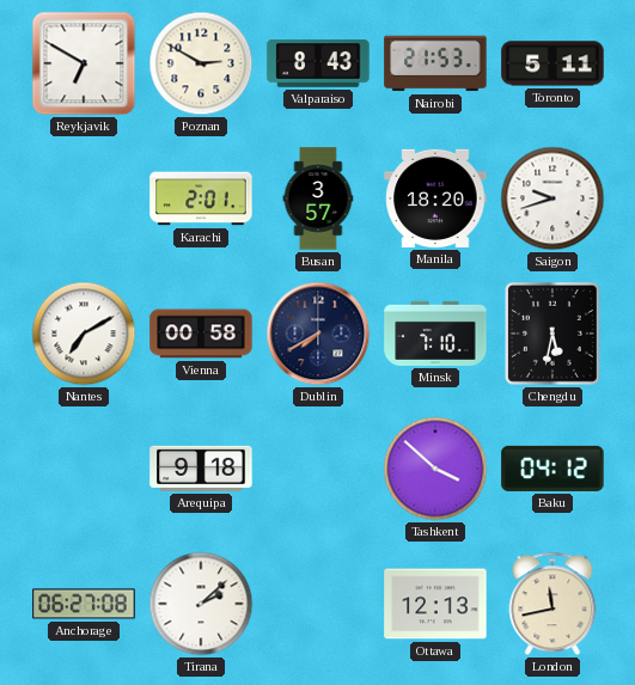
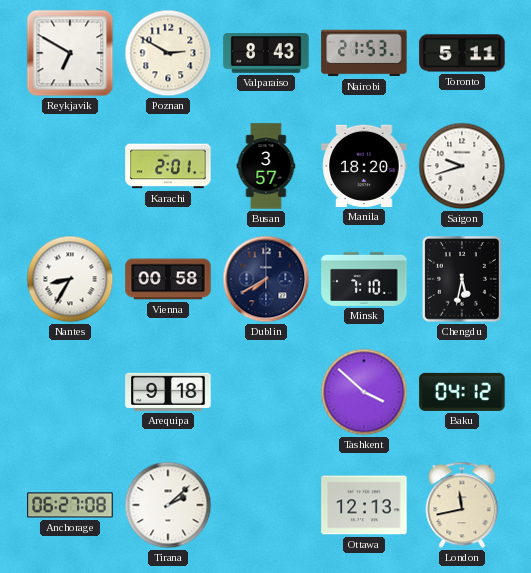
Nantes: 7:10 -> 8:35
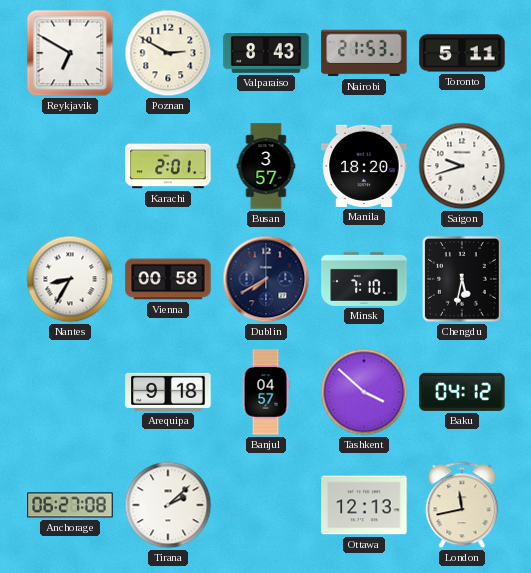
Banjul: none -> 04:57
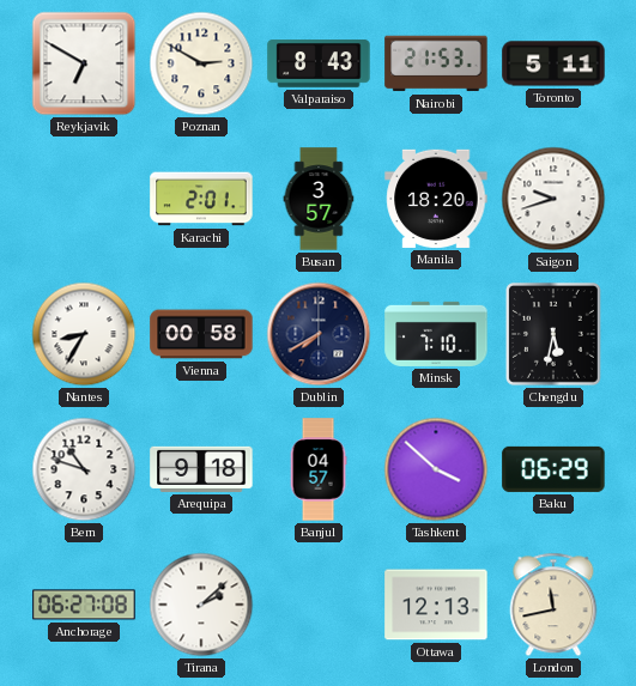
Bern: none -> 10:48
Baku: 04:12 -> 06:29
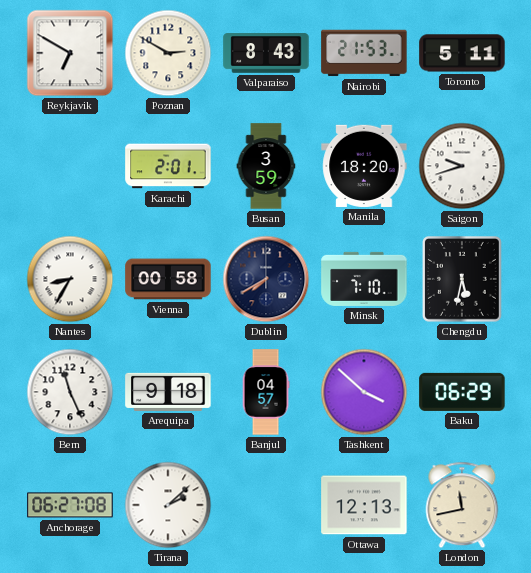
Busan: 3:57 -> 3:59
Bern: 10:48 -> 11:26
